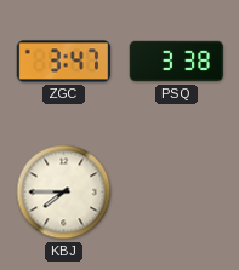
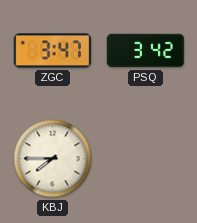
PSQ: 3:38 -> 3:42
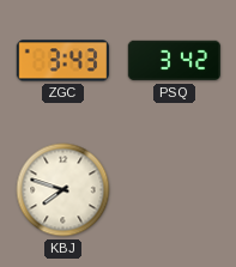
ZGC: 3:47 -> 3:43
KBJ: 7:45 -> 7:48
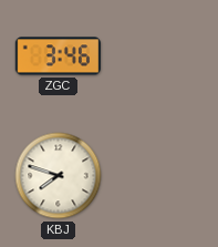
ZGC: 3:43 -> 3:46
PSQ: 3:42 -> none
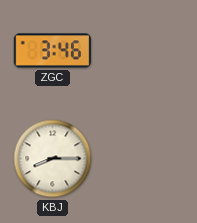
KBJ: 7:48 -> 8:15
